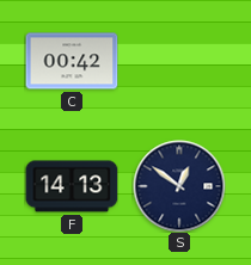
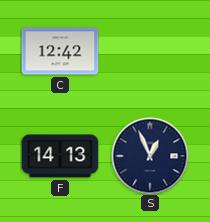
C: 00:42 -> 12:42
S: 12:51 -> 12:56
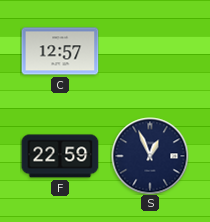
C: 12:42 -> 12:57
F: 14:13 -> 22:59
